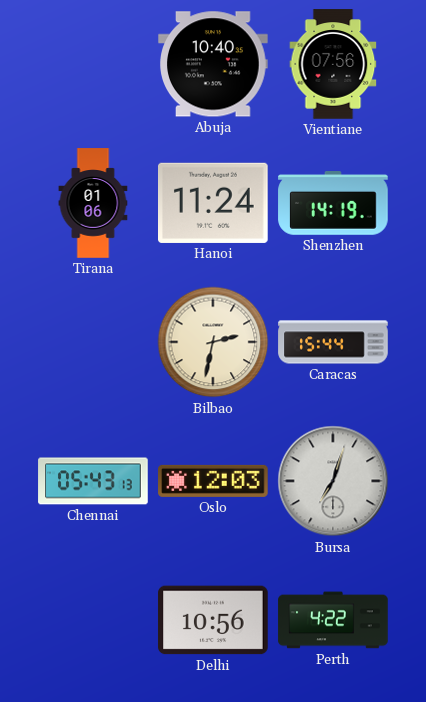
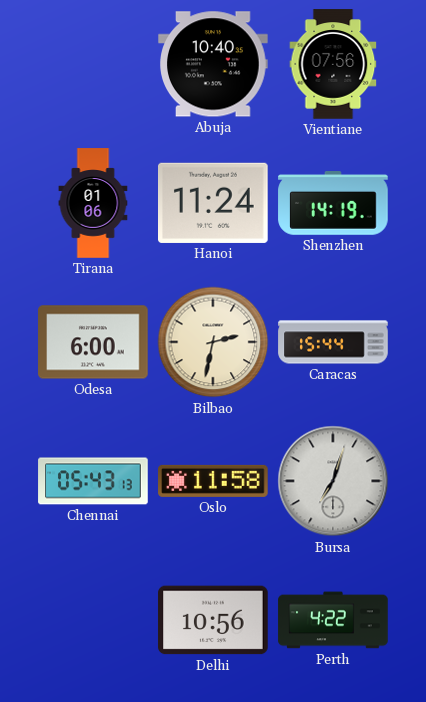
Odesa: none -> 6:00
Oslo: 12:03 -> 11:58
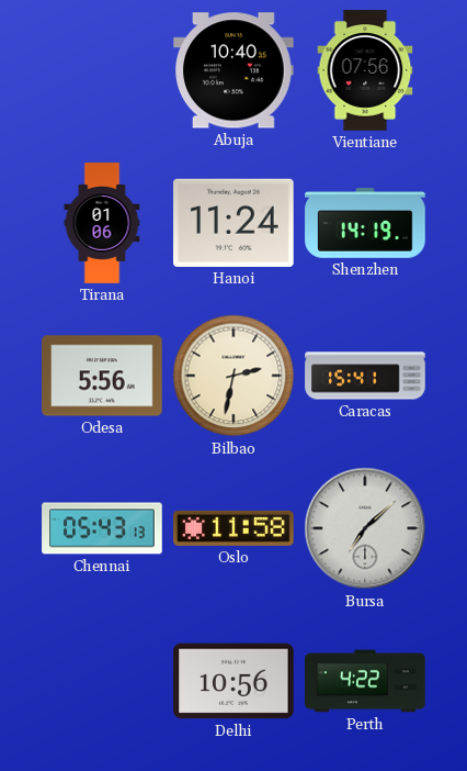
Odesa: 6:00 -> 5:56
Caracas: 15:44 -> 15:41
Bursa: 7:03 -> 7:08
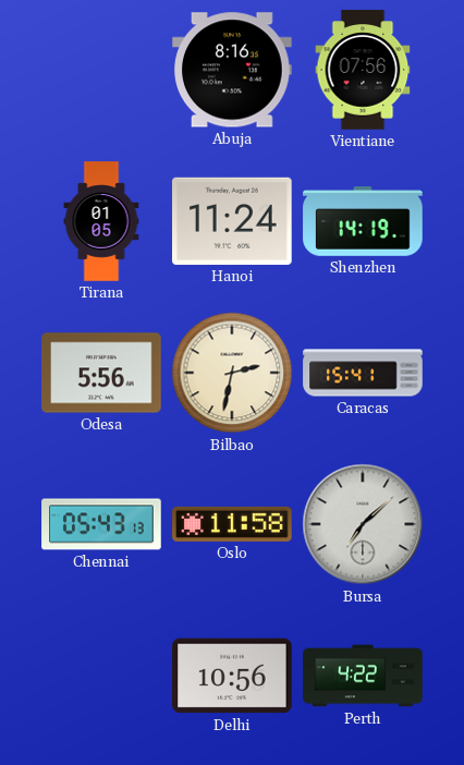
Abuja: 10:40 -> 8:16
Tirana: 01:06 -> 01:05
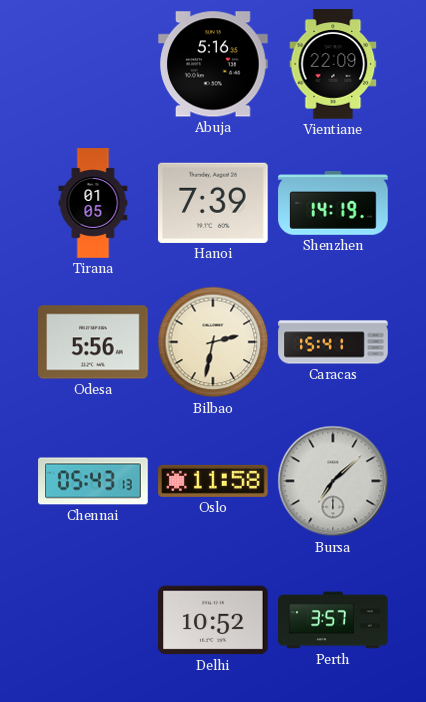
Abuja: 8:16 -> 5:16
Vientiane: 07:56 -> 22:09
Hanoi: 11:24 -> 7:39
Delhi: 10:56 -> 10:52
Perth: 4:22 -> 3:57
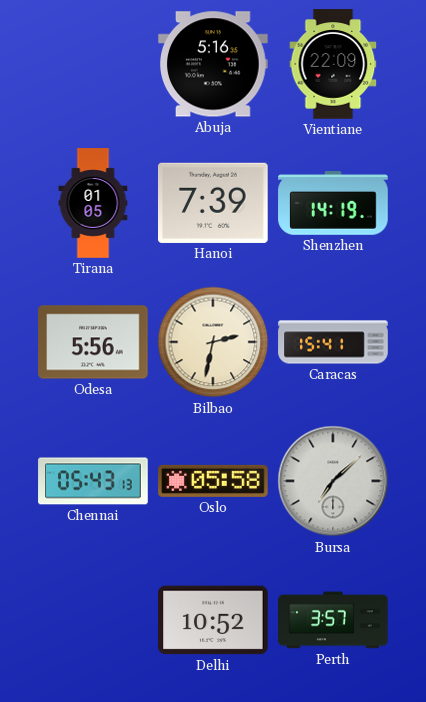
Oslo: 11:58 -> 05:58
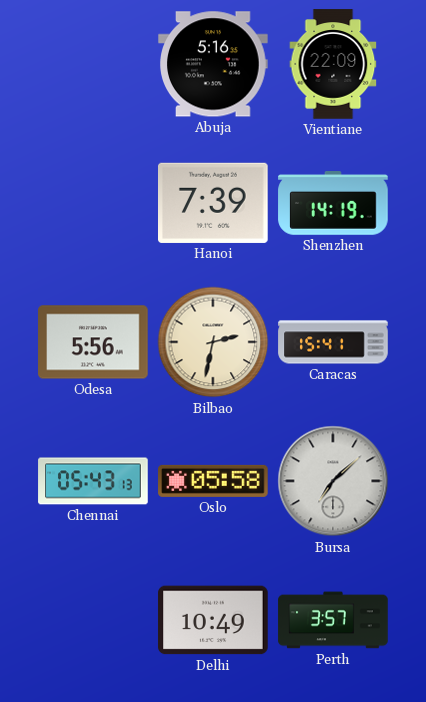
Tirana: 01:05 -> none
Delhi: 10:52 -> 10:49
